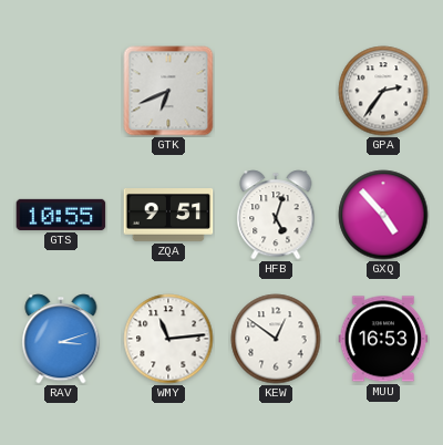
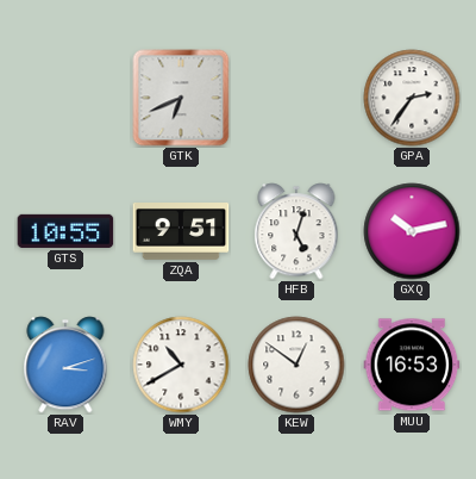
GXQ: 4:53 -> 10:13
WMY: 11:14 -> 10:40
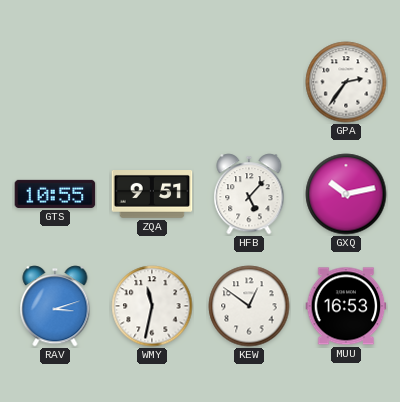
GTK: 6:41 -> none
HFB: 5:03 -> 5:07
WMY: 10:40 -> 11:32
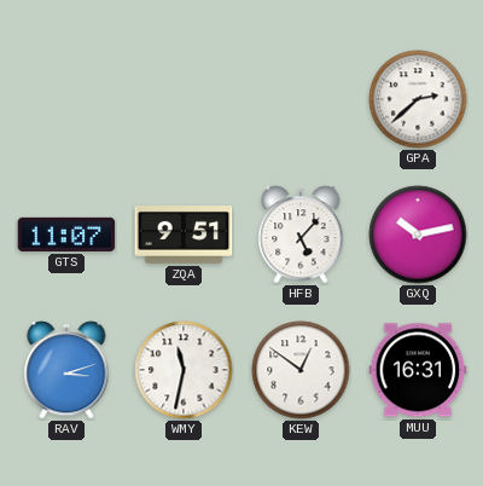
GPA: 2:36 -> 2:38
GTS: 10:55 -> 11:07
MUU: 16:53 -> 16:31
